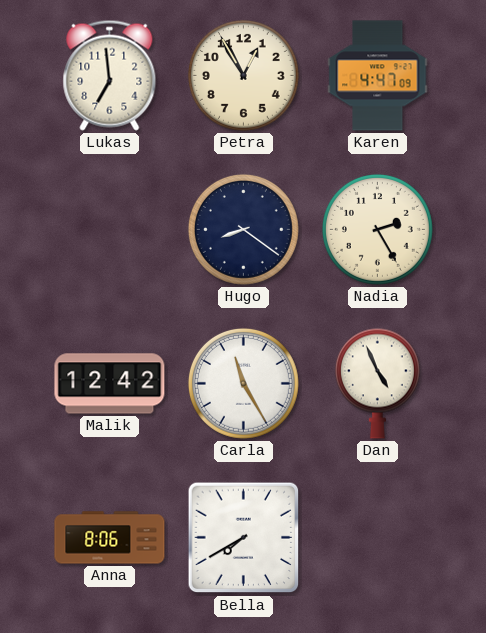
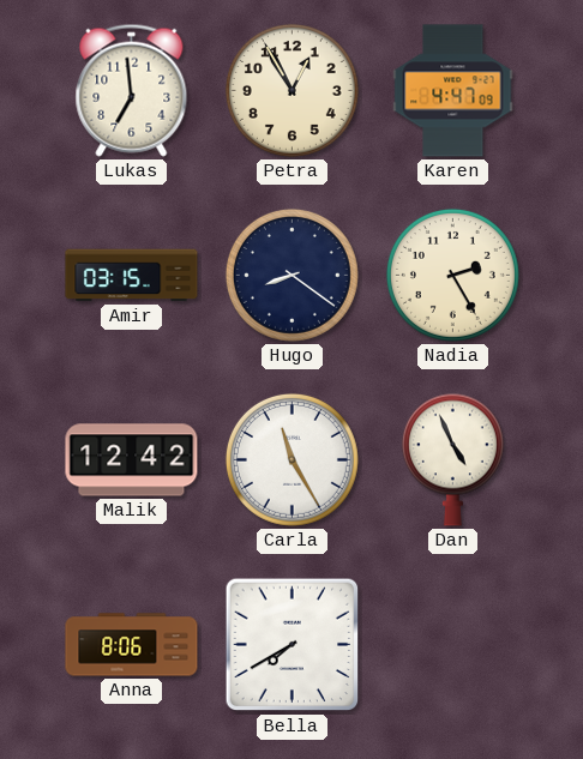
Amir: none -> 03:15
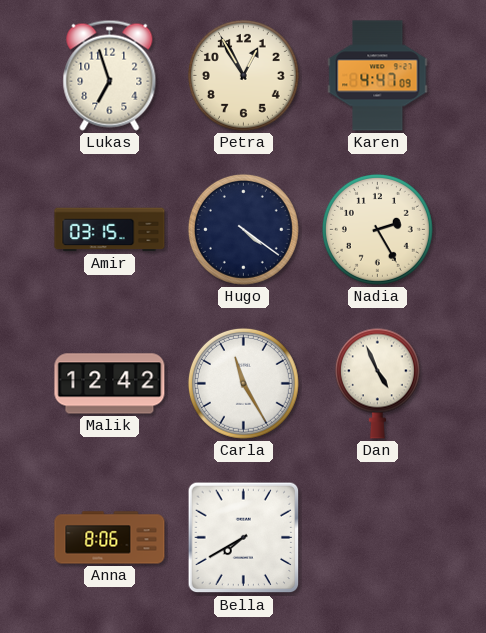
Lukas: 6:59 -> 6:57
Hugo: 8:21 -> 4:21
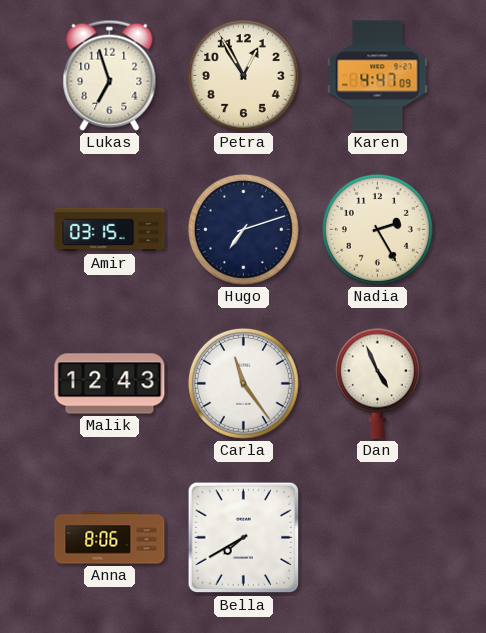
Hugo: 4:21 -> 7:12
Malik: 12:42 -> 12:43
Carla: 11:25 -> 11:24
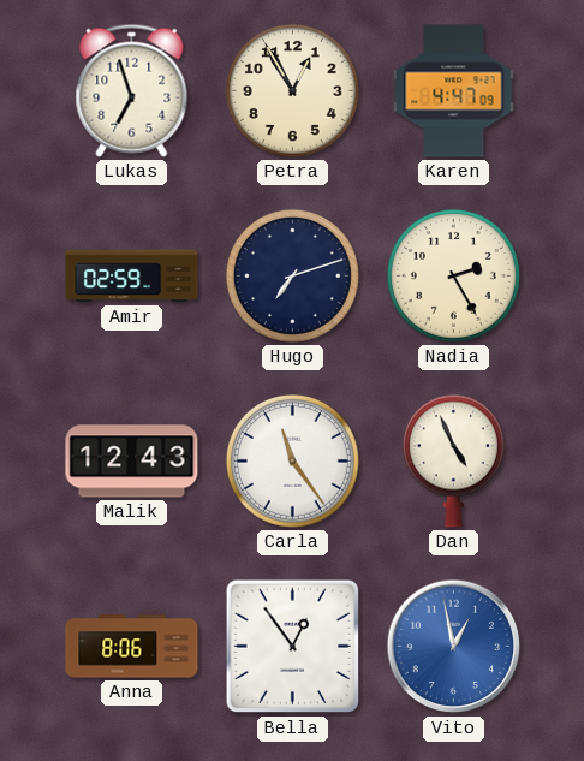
Amir: 03:15 -> 02:59
Bella: 7:40 -> 12:54
Vito: none -> 12:58
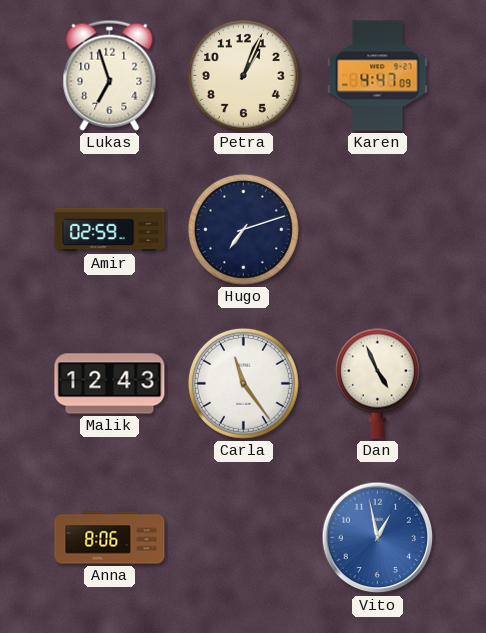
Petra: 12:55 -> 1:04
Nadia: 2:25 -> none
Bella: 12:54 -> none
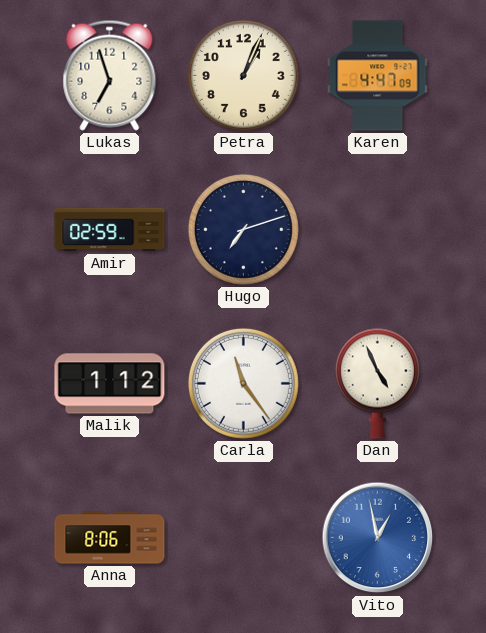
Malik: 12:43 -> 1:12
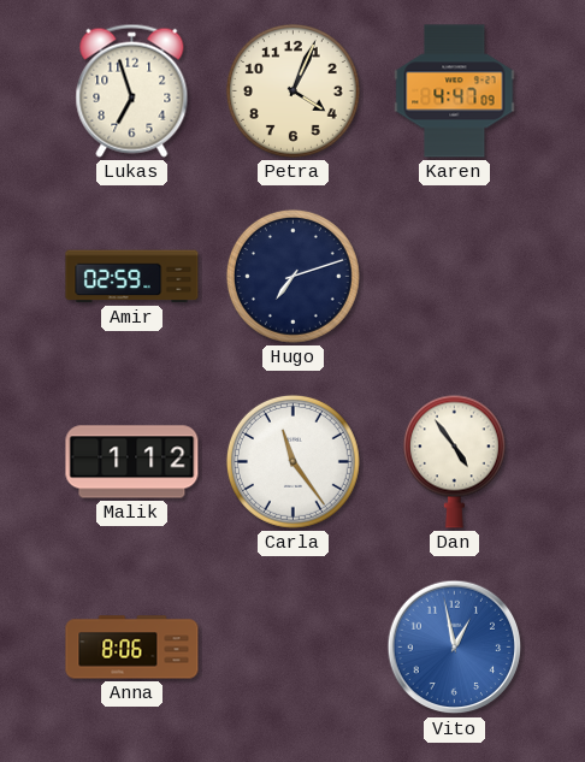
Petra: 1:04 -> 4:04
Dan: 4:56 -> 4:54
